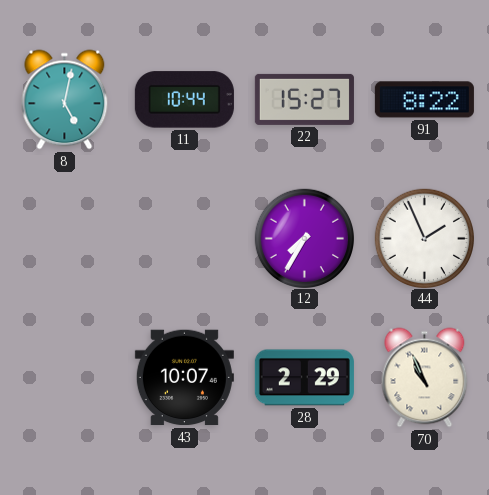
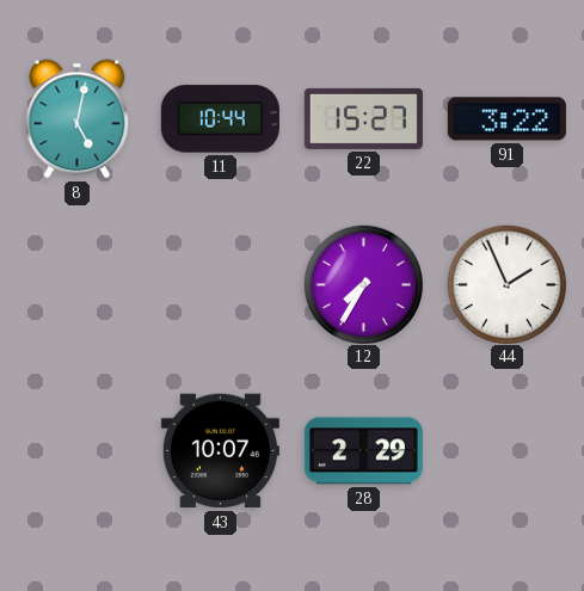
91: 8:22 -> 3:22
70: 10:56 -> none
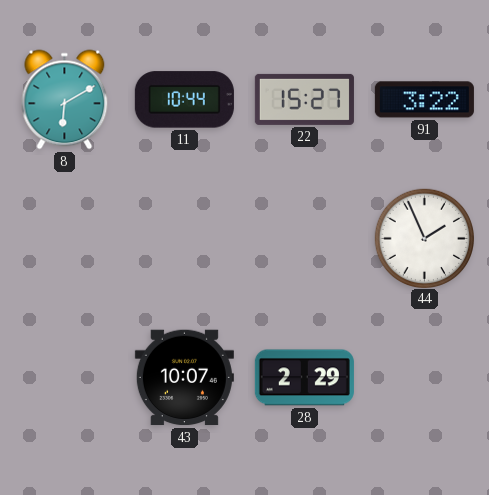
8: 5:02 -> 6:10
12: 7:35 -> none
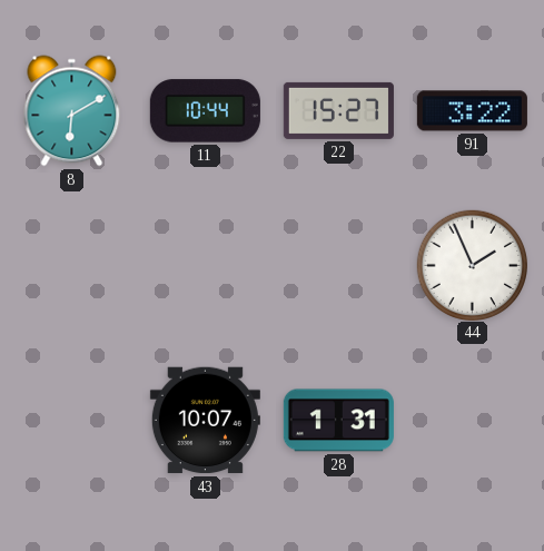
28: 2:29 -> 1:31
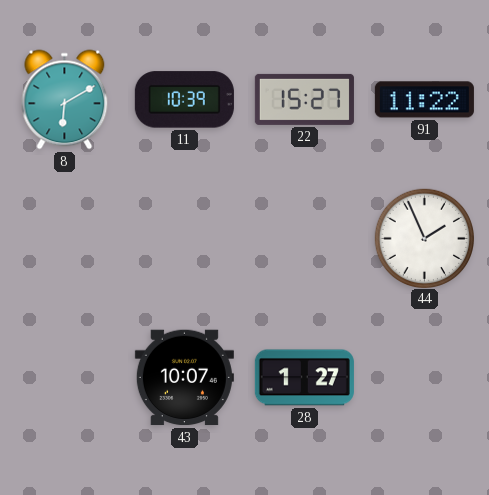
11: 10:44 -> 10:39
91: 3:22 -> 11:22
28: 1:31 -> 1:27
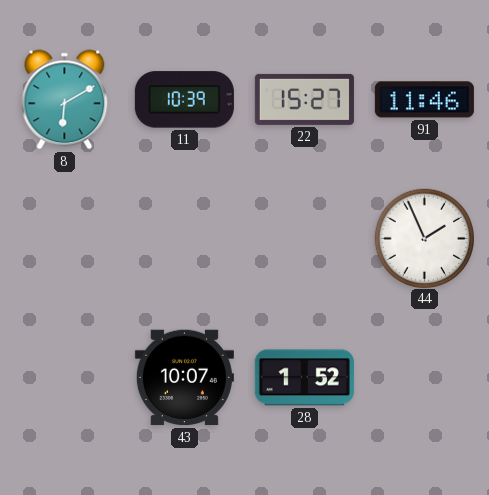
91: 11:22 -> 11:46
28: 1:27 -> 1:52
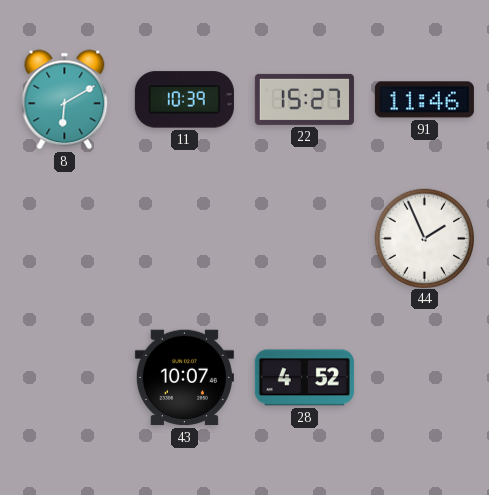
28: 1:52 -> 4:52
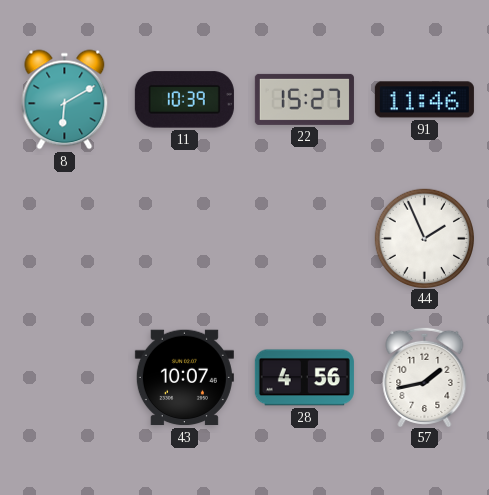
28: 4:52 -> 4:56
57: none -> 1:43
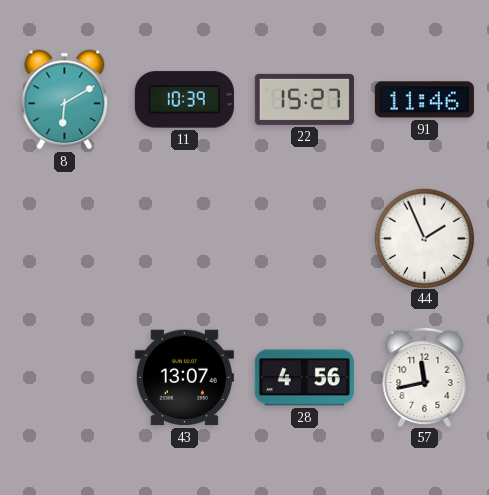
43: 10:07 -> 13:07
57: 1:43 -> 11:43
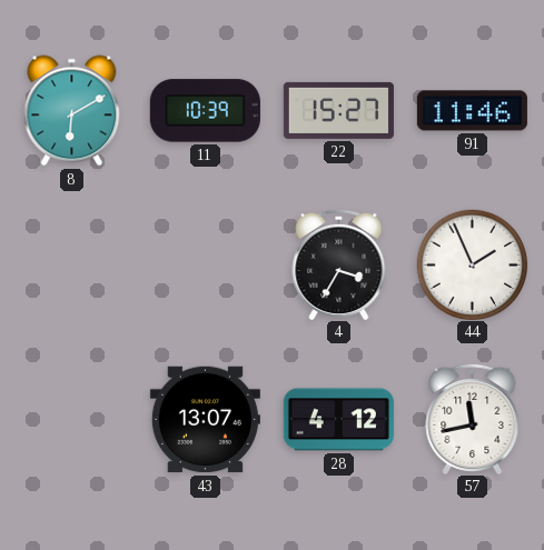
4: none -> 3:35
28: 4:56 -> 4:12
